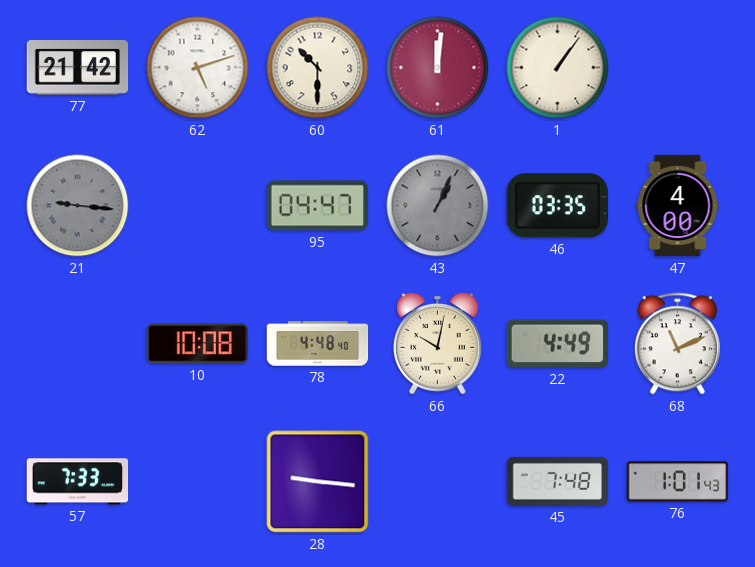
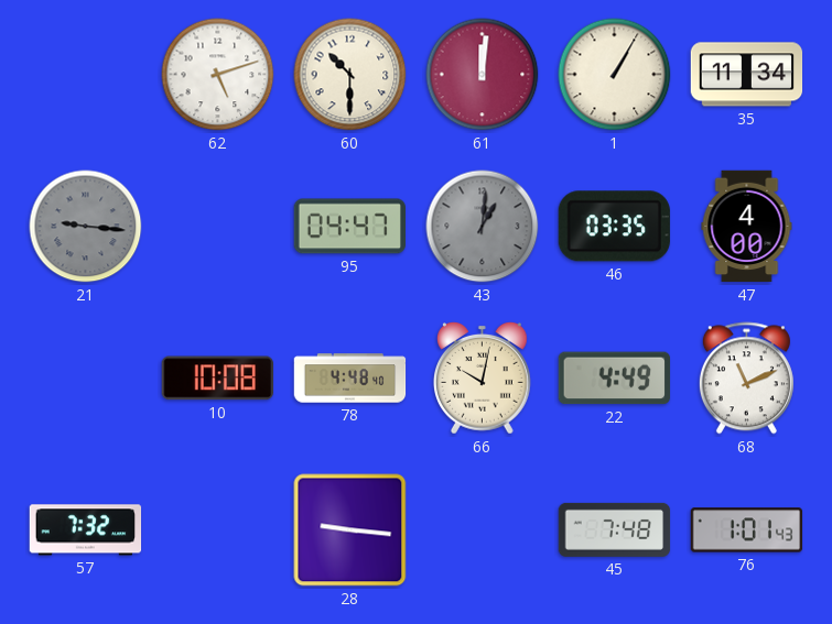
77: 21:42 -> none
1: 1:06 -> 1:05
35: none -> 11:34
43: 1:04 -> 1:01
57: 7:33 -> 7:32
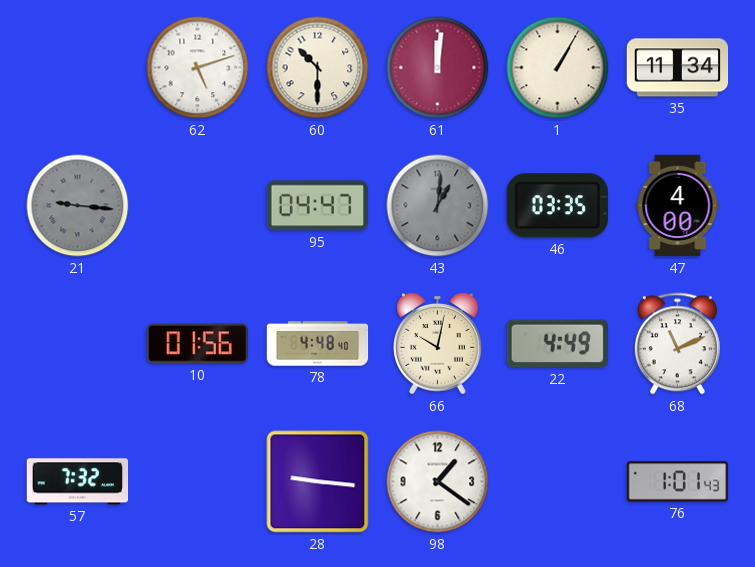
10: 10:08 -> 01:56
98: none -> 1:21
45: 7:48 -> none
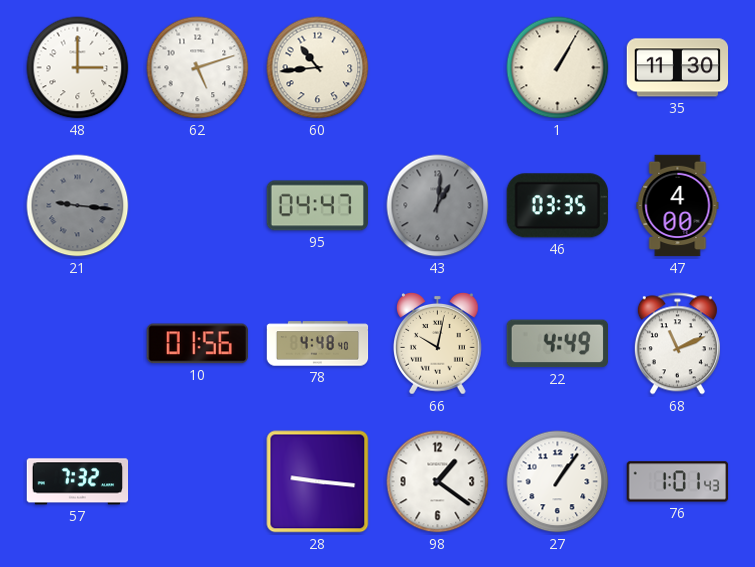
48: none -> 3:00
60: 10:30 -> 10:44
61: 12:01 -> none
35: 11:34 -> 11:30
27: none -> 1:06
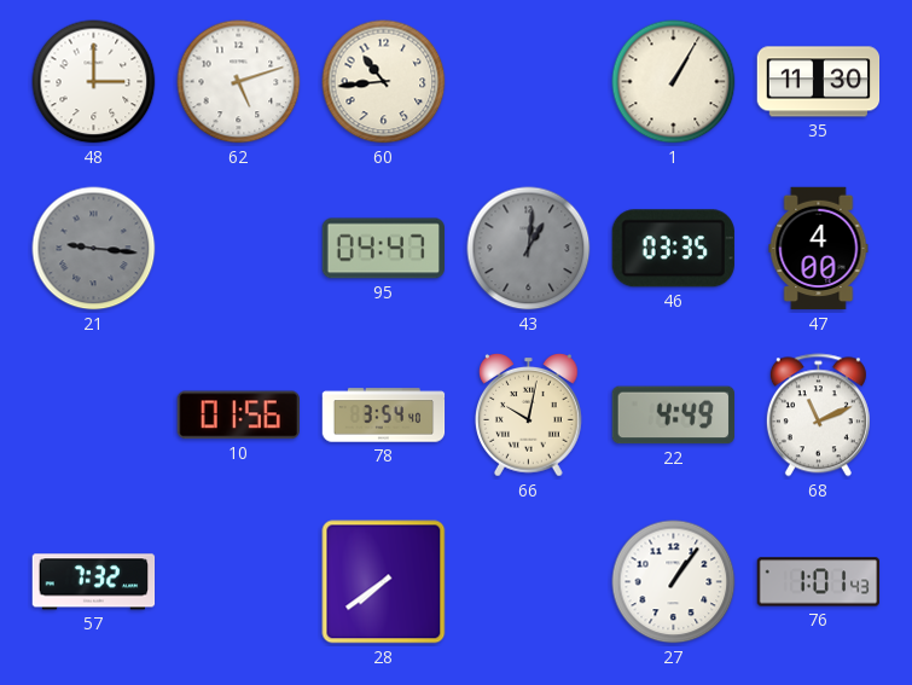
78: 4:48 -> 3:54
28: 9:16 -> 7:39
98: 1:21 -> none
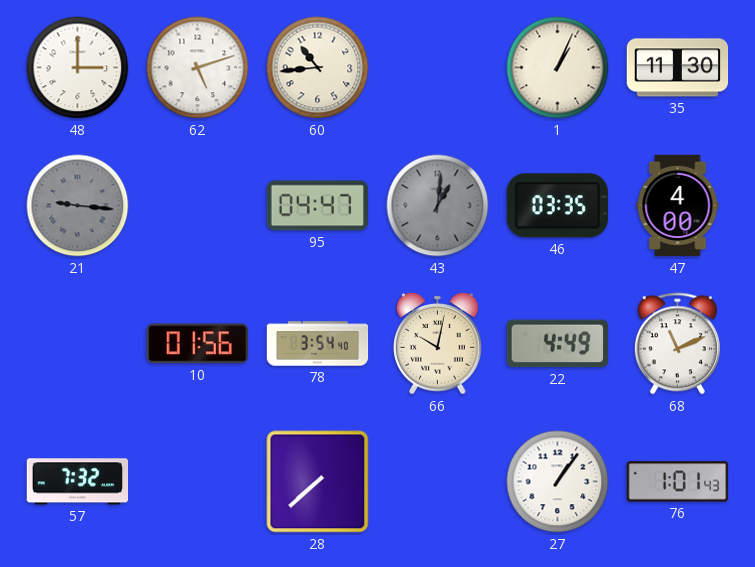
1: 1:05 -> 1:04
28: 7:39 -> 7:38
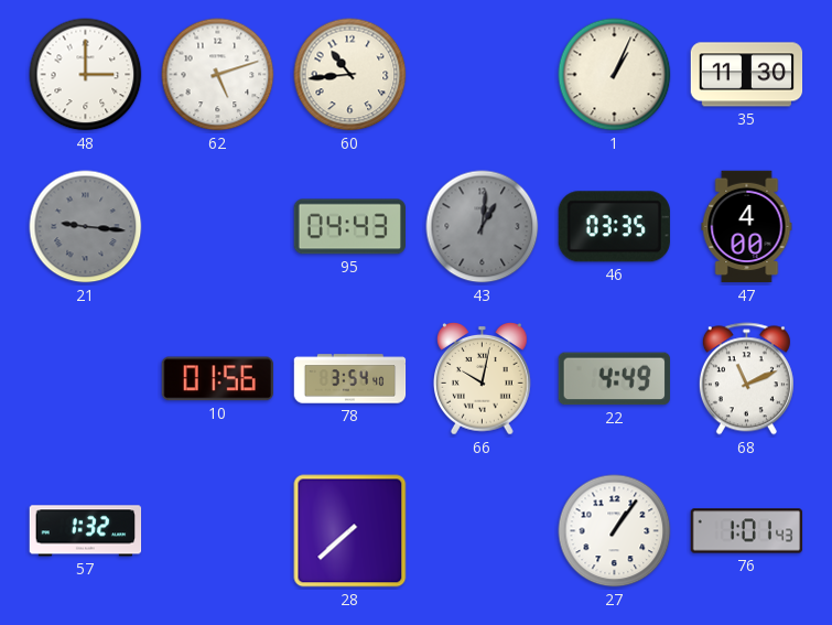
95: 04:47 -> 04:43
57: 7:32 -> 1:32
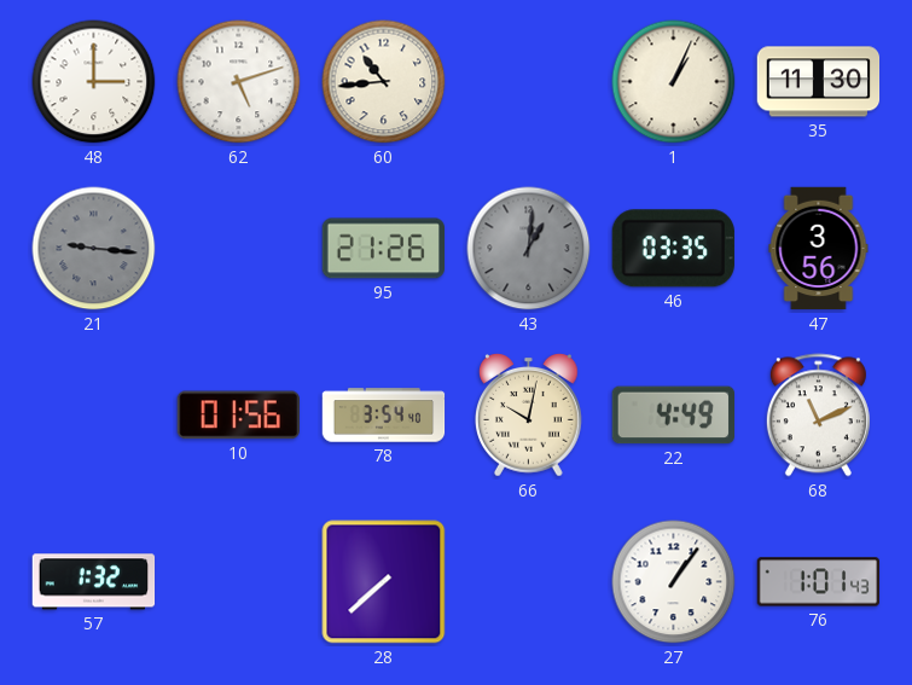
95: 04:43 -> 21:26
47: 4:00 -> 3:56
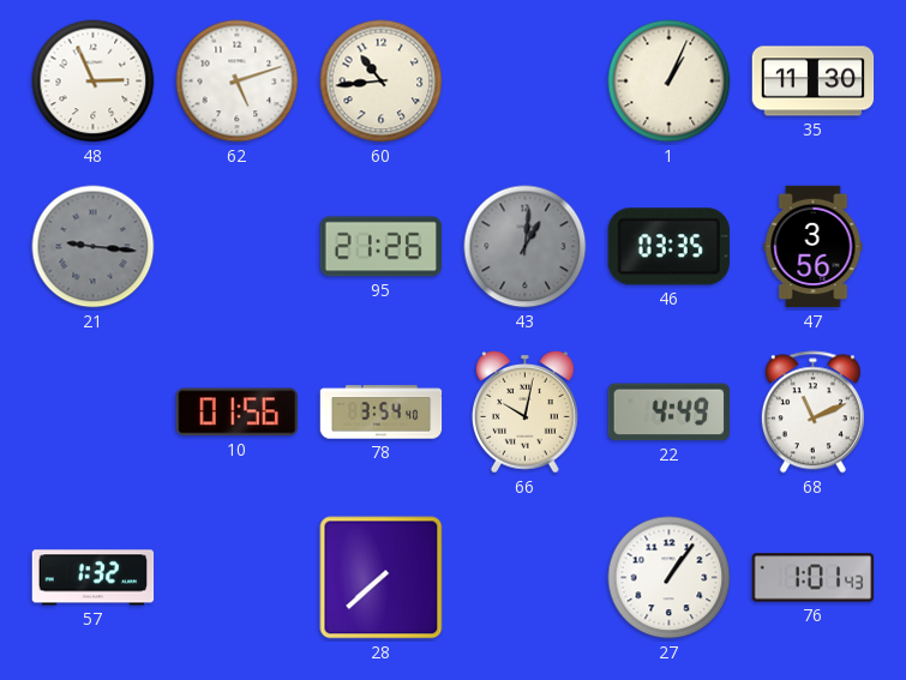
48: 3:00 -> 2:56
